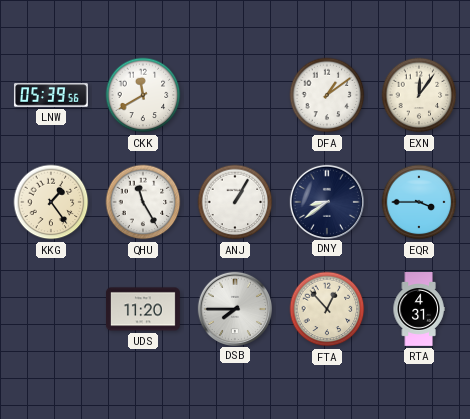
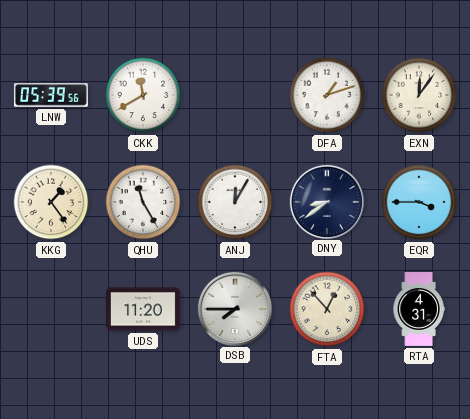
DFA: 1:09 -> 1:12
ANJ: 1:05 -> 12:05
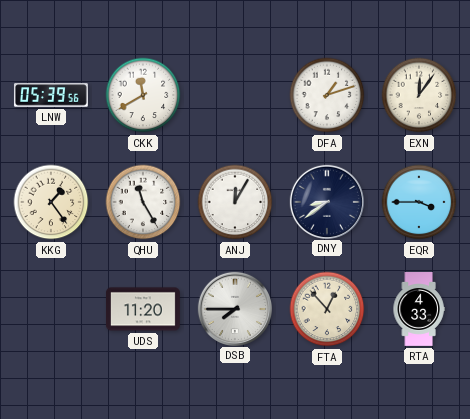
RTA: 4:31 -> 4:33
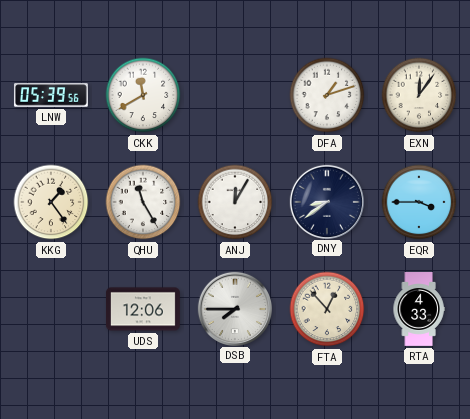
UDS: 11:20 -> 12:06
